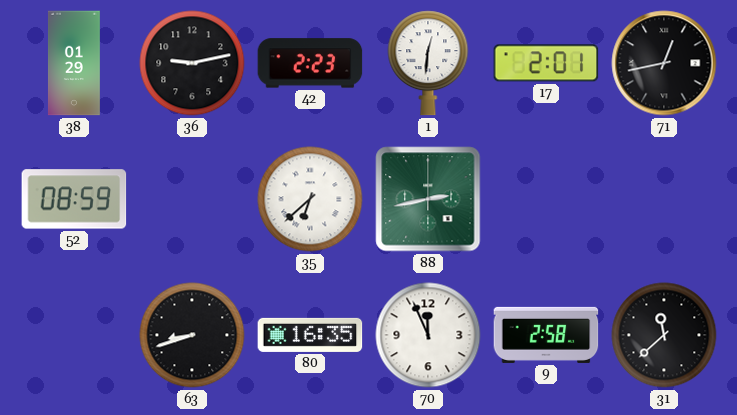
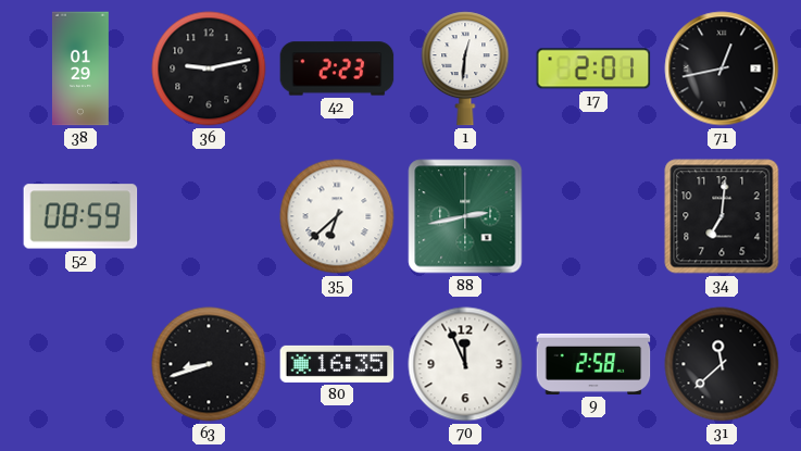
34: none -> 7:01
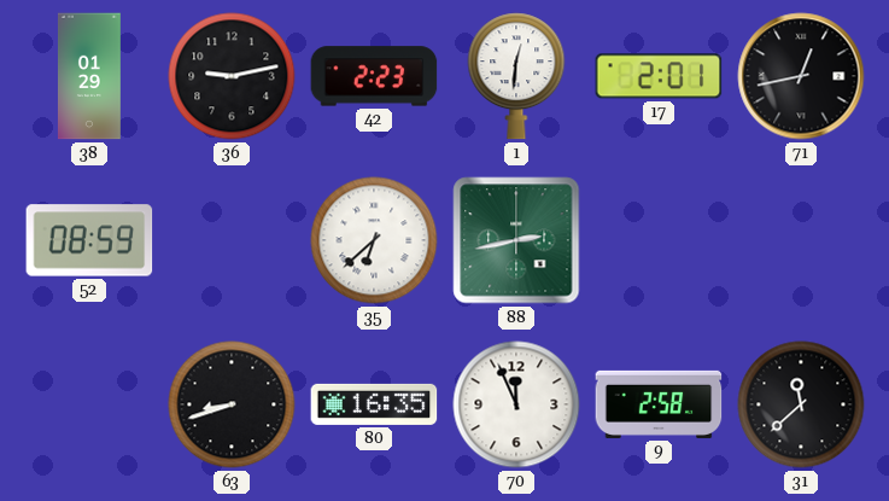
34: 7:01 -> none
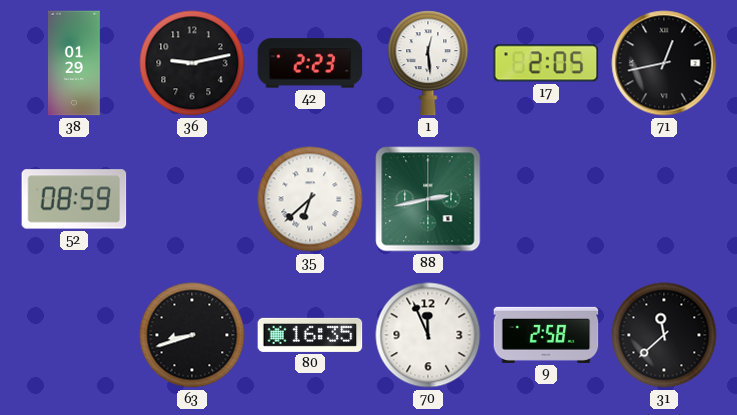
1: 12:31 -> 12:29
17: 2:01 -> 2:05
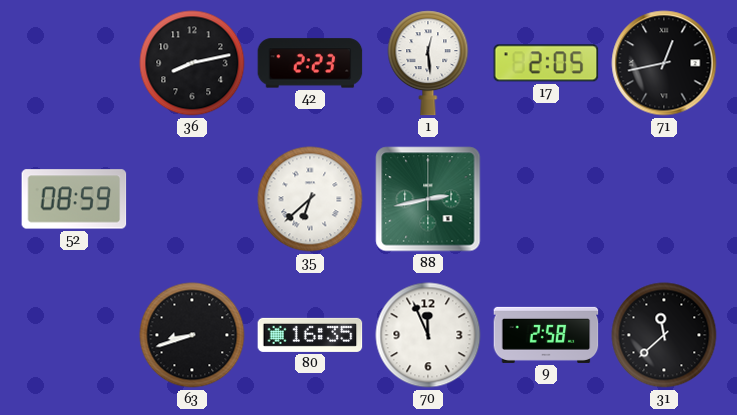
38: 01:29 -> none
36: 9:13 -> 8:13
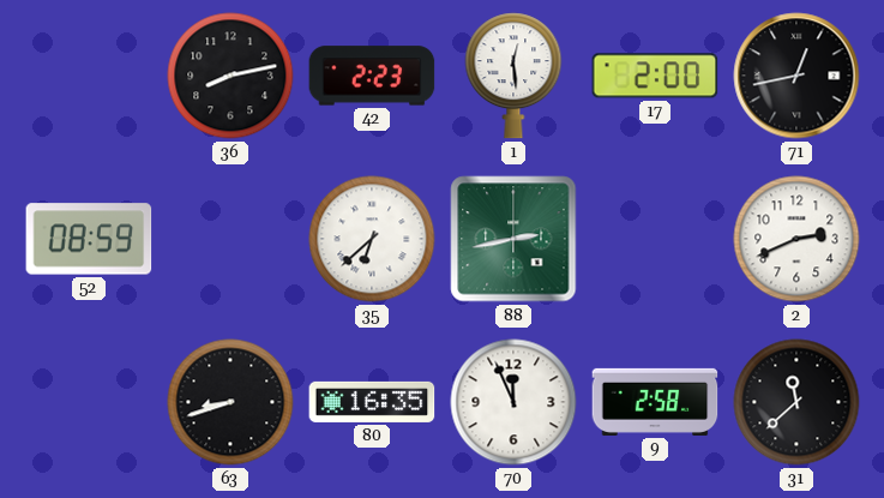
17: 2:05 -> 2:00
2: none -> 2:41
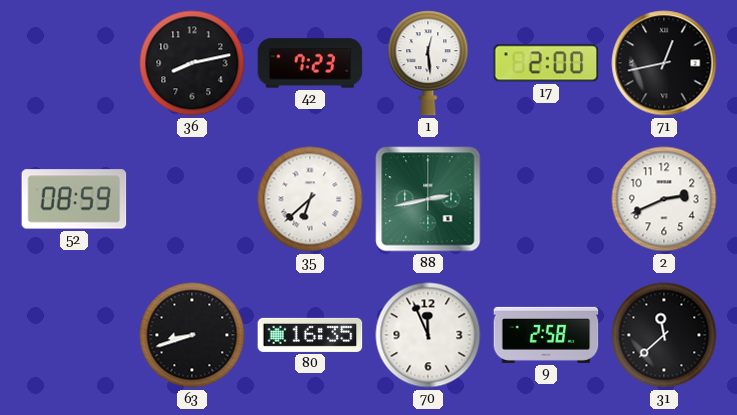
42: 2:23 -> 7:23
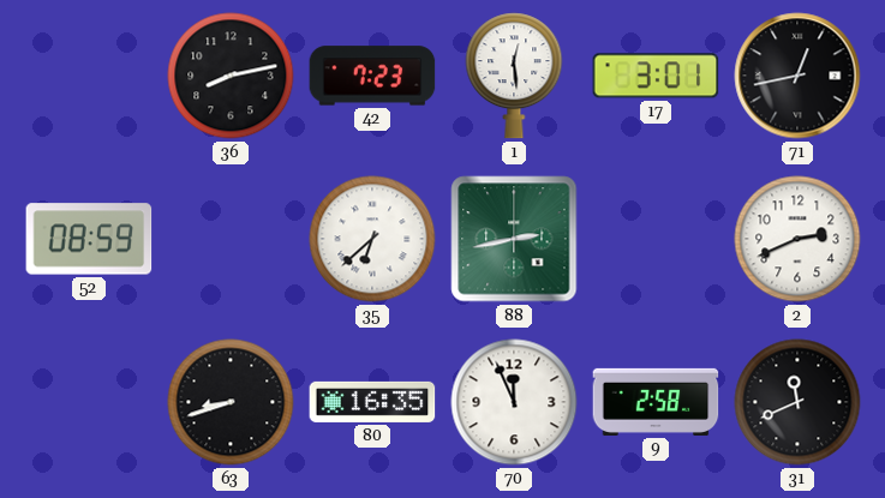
17: 2:00 -> 3:01
31: 11:38 -> 11:41
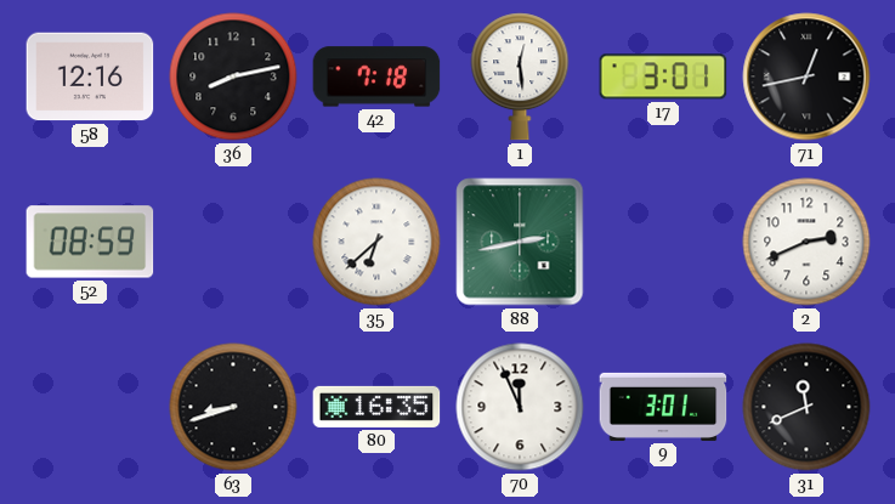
58: none -> 12:16
42: 7:23 -> 7:18
9: 2:58 -> 3:01
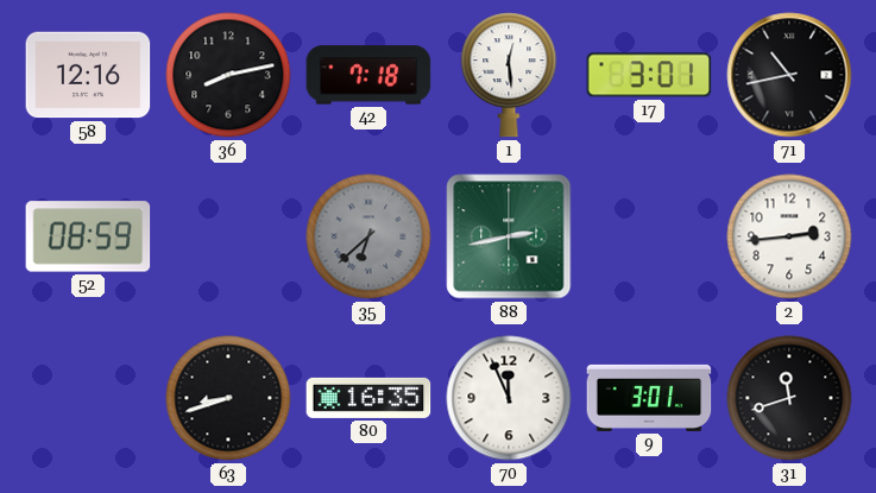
71: 12:43 -> 10:43
35 dial: white -> grey
2: 2:41 -> 2:44
31: 11:41 -> 11:42
